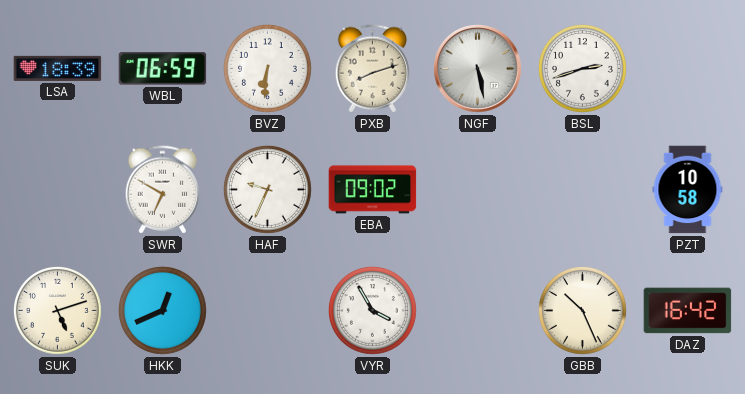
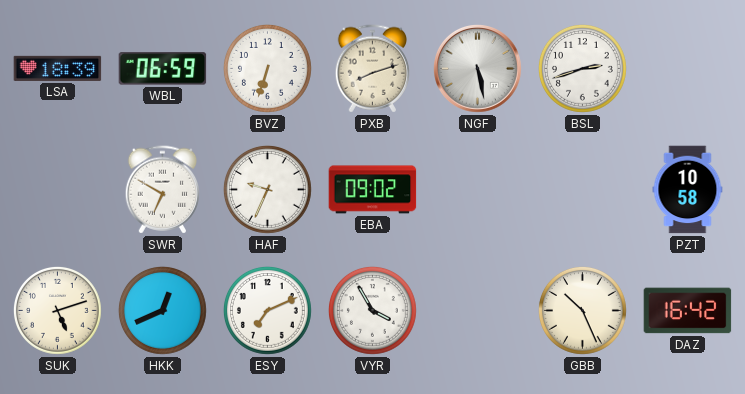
BVZ: 6:31 -> 6:33
ESY: none -> 7:11
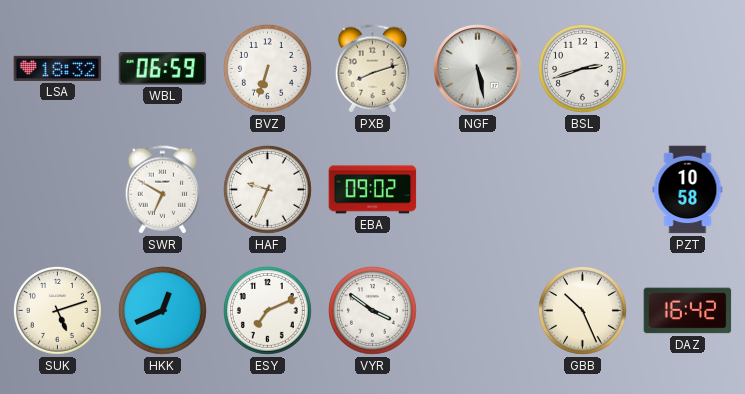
LSA: 18:39 -> 18:32
VYR: 3:55 -> 3:51
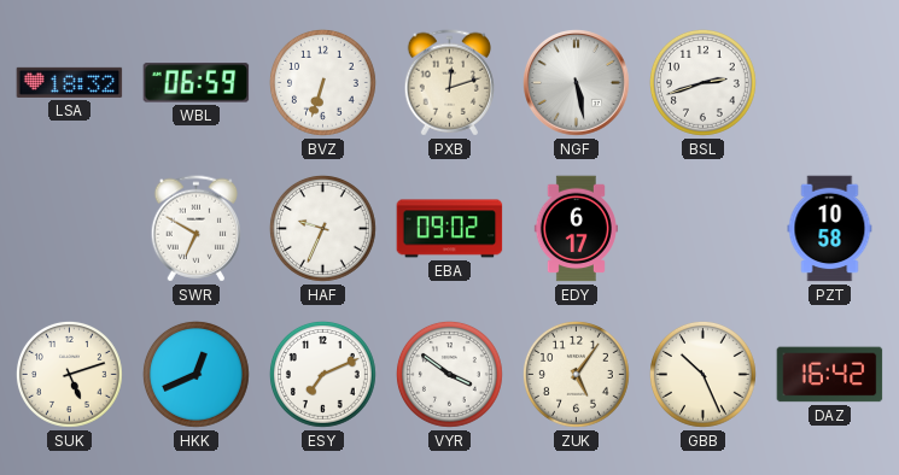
PXB: 8:12 -> 12:12
EDY: none -> 6:17
ZUK: none -> 5:06
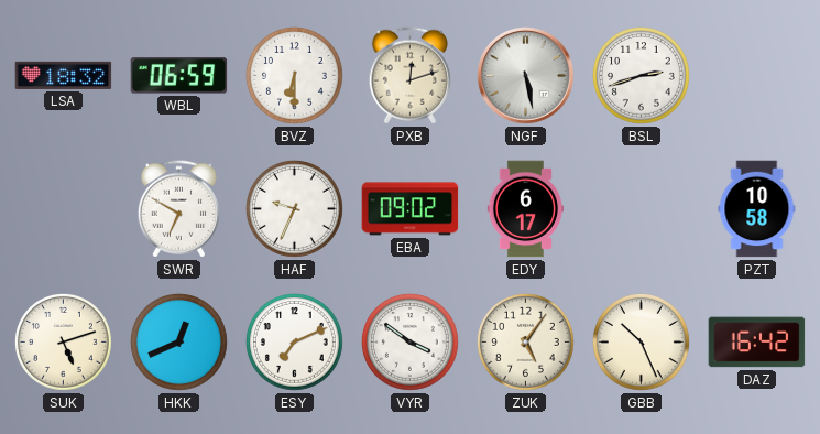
BVZ: 6:33 -> 6:30
